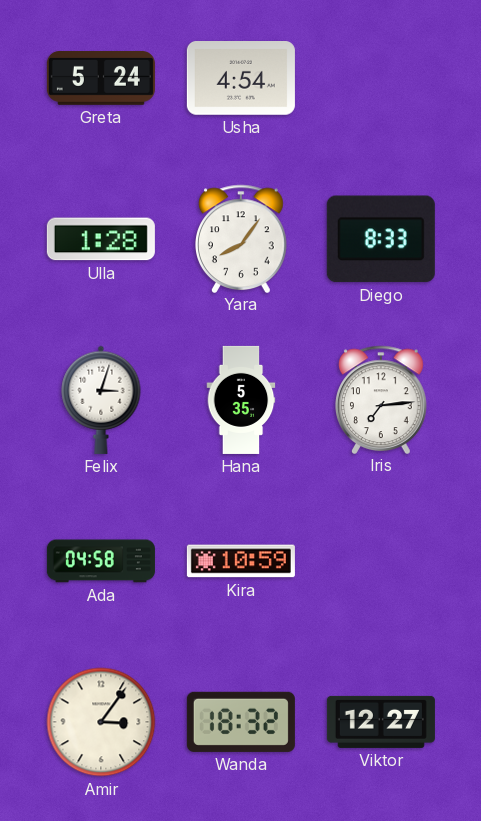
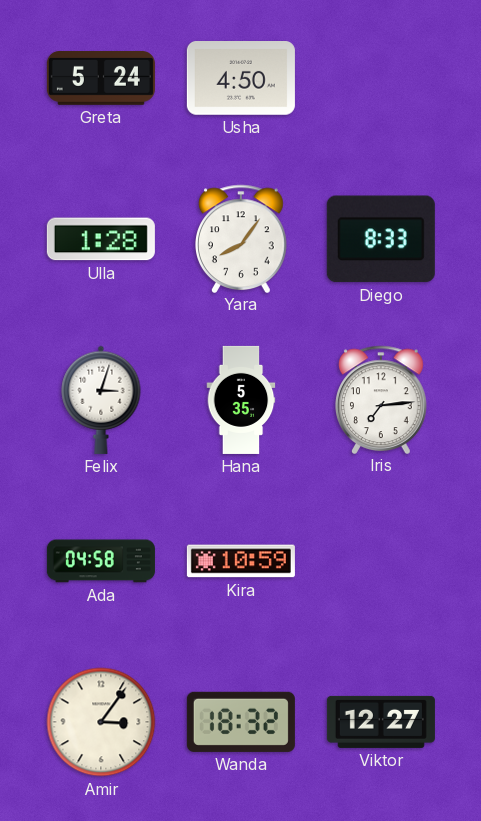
Usha: 4:54 -> 4:50
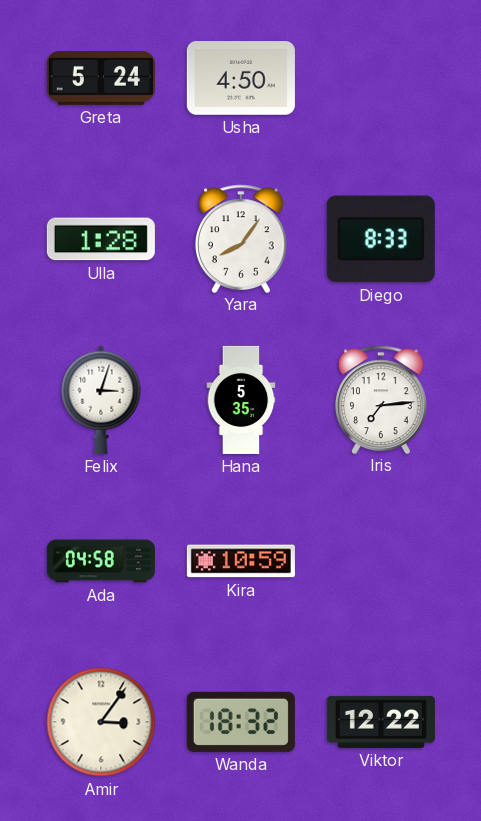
Viktor: 12:27 -> 12:22
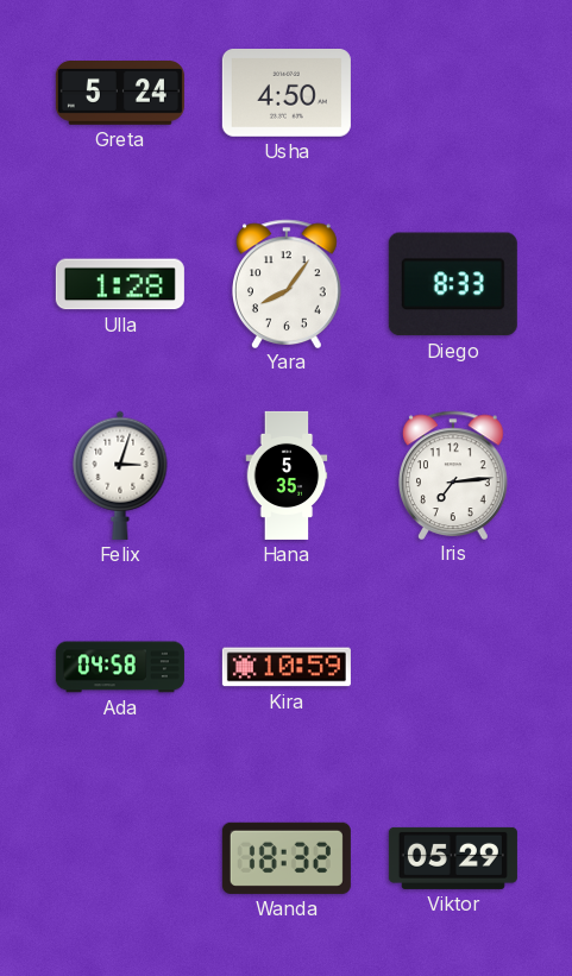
Amir: 3:06 -> none
Viktor: 12:22 -> 05:29
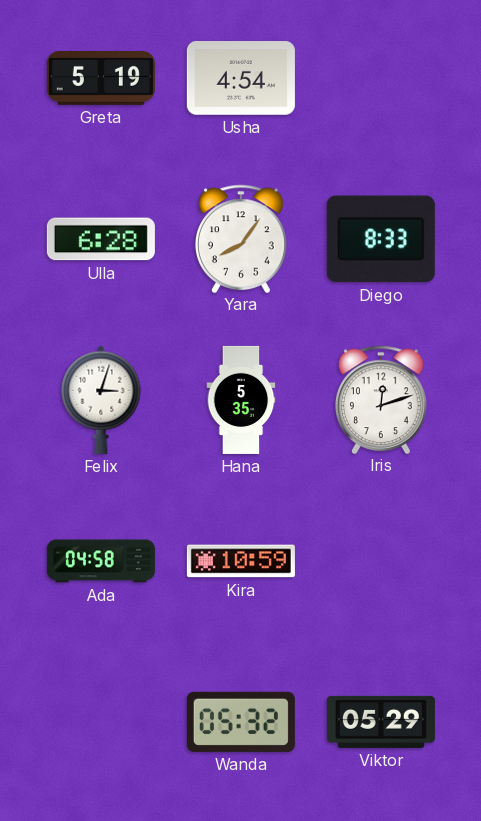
Greta: 5:24 -> 5:19
Usha: 4:50 -> 4:54
Ulla: 1:28 -> 6:28
Iris: 7:14 -> 12:12
Wanda: 18:32 -> 05:32
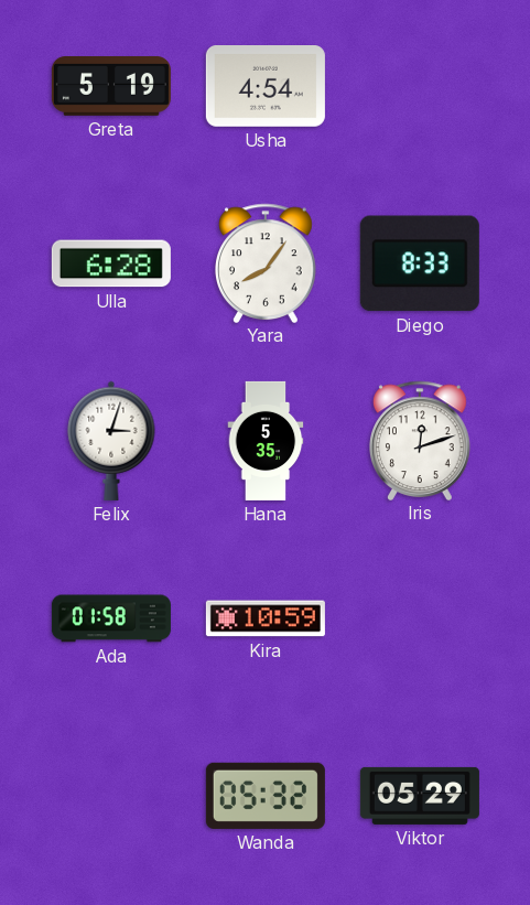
Ada: 04:58 -> 01:58
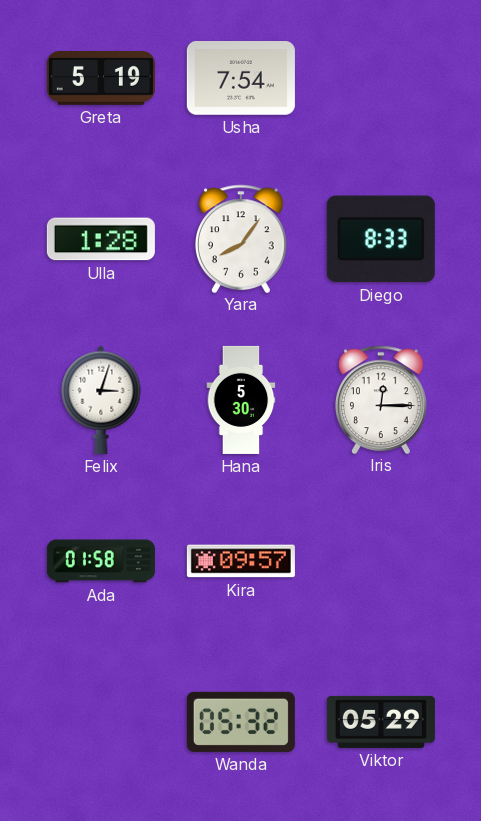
Usha: 4:54 -> 7:54
Ulla: 6:28 -> 1:28
Hana: 5:35 -> 5:30
Iris: 12:12 -> 12:15
Kira: 10:59 -> 09:57
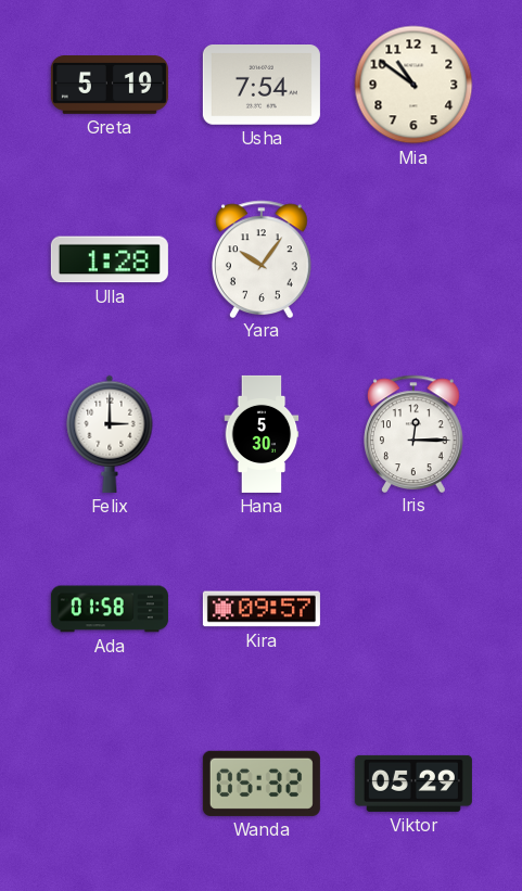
Mia: none -> 10:51
Yara: 8:06 -> 10:06
Diego: 8:33 -> none
Felix: 3:03 -> 3:00
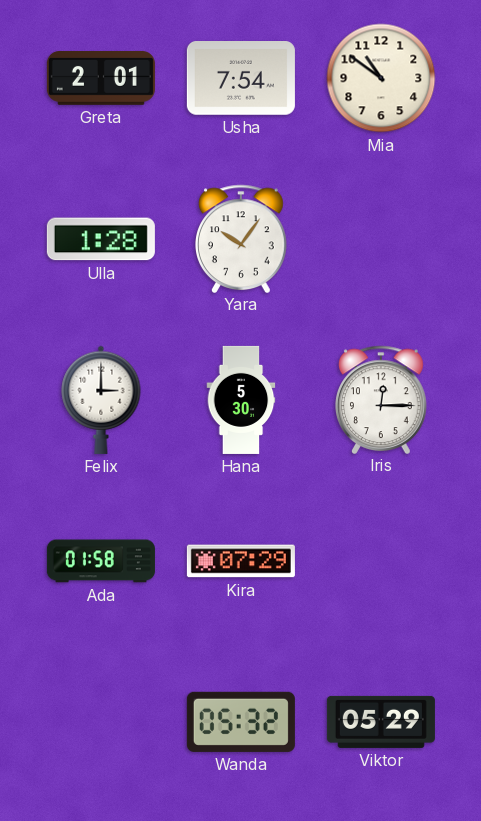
Greta: 5:19 -> 2:01
Kira: 09:57 -> 07:29
